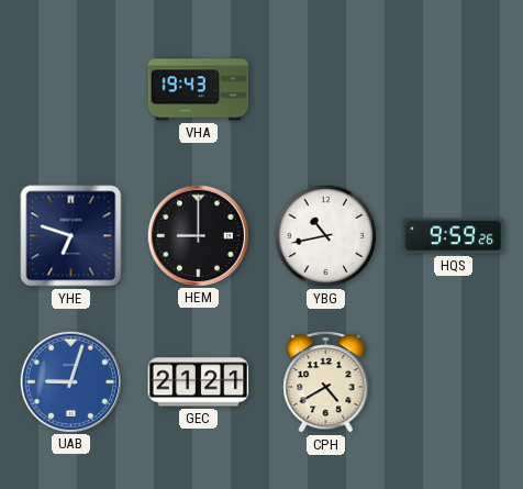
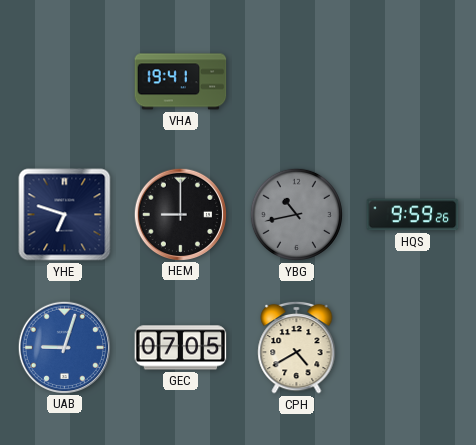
VHA: 19:43 -> 19:41
YBG dial: white -> grey
GEC: 21:21 -> 07:05
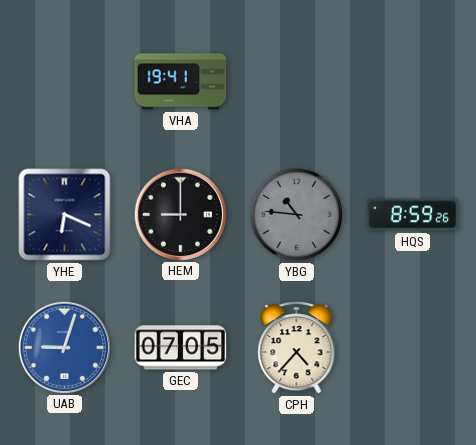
YHE: 6:48 -> 6:19
YBG: 10:43 -> 10:46
HQS: 9:59 -> 8:59
CPH: 4:40 -> 4:37
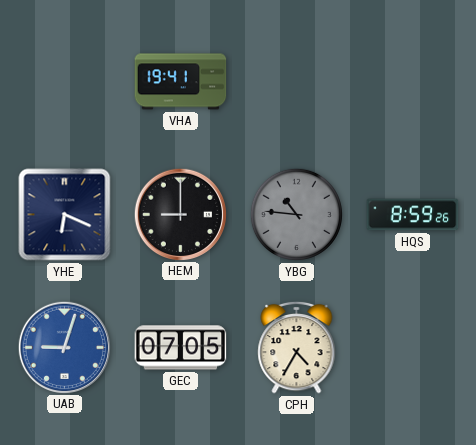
CPH: 4:37 -> 4:35
